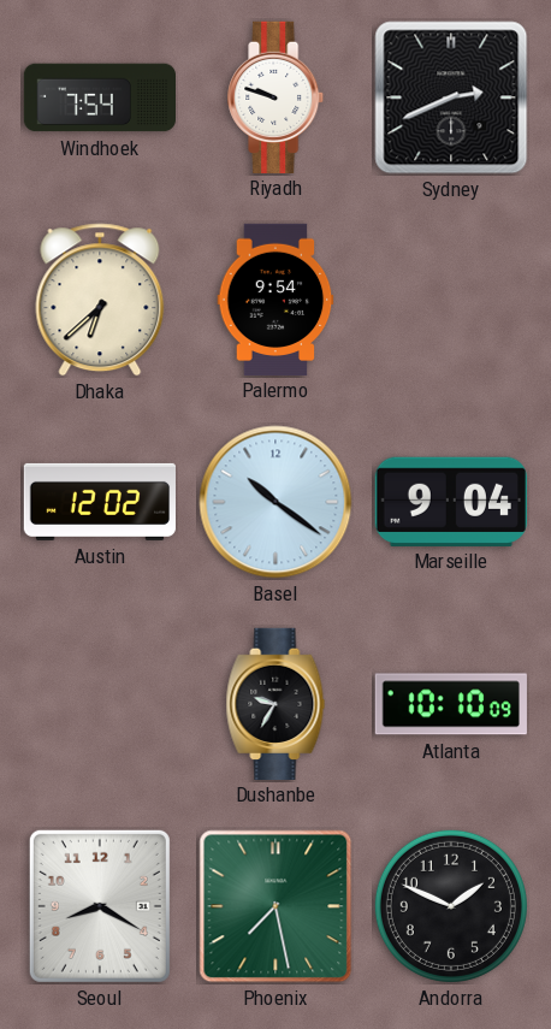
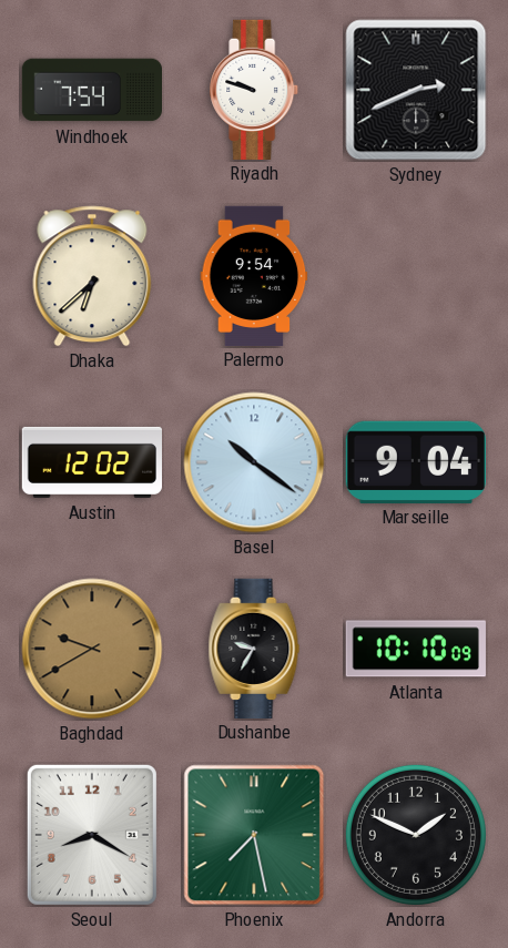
Baghdad: none -> 9:40
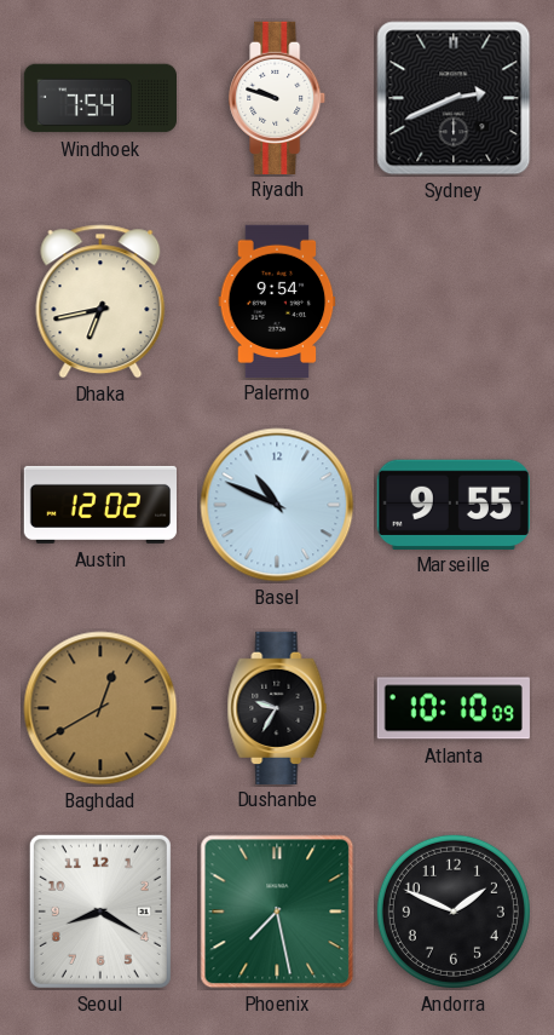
Dhaka: 6:38 -> 6:43
Basel: 10:21 -> 10:49
Marseille: 9:04 -> 9:55
Baghdad: 9:40 -> 12:40
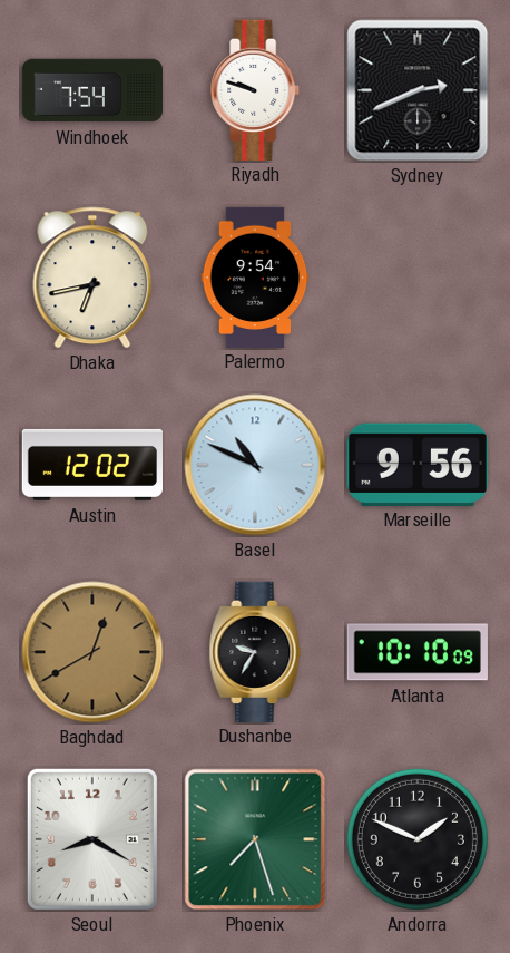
Marseille: 9:55 -> 9:56
Phoenix: 7:28 -> 7:27
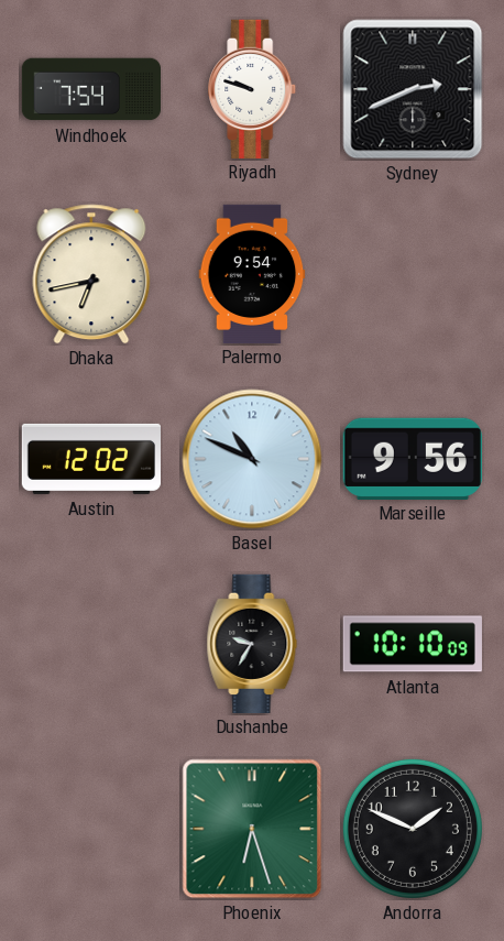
Baghdad: 12:40 -> none
Seoul: 8:20 -> none
Phoenix: 7:27 -> 6:27
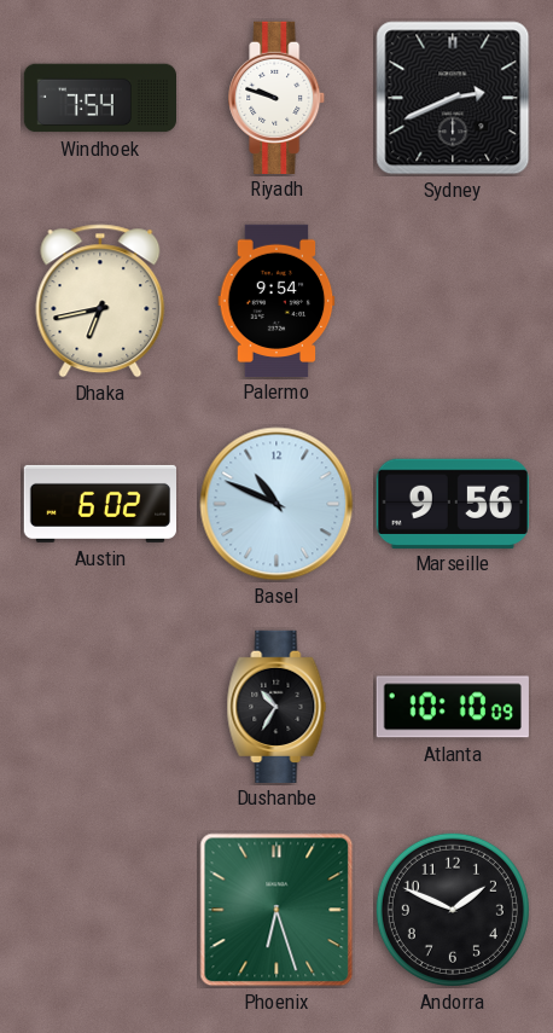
Austin: 12:02 -> 6:02
Dushanbe: 9:35 -> 10:35
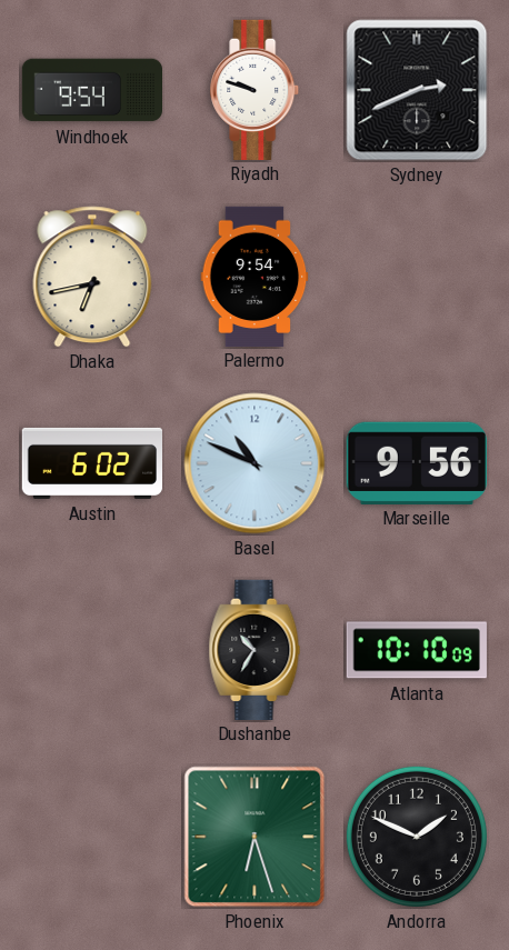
Windhoek: 7:54 -> 9:54
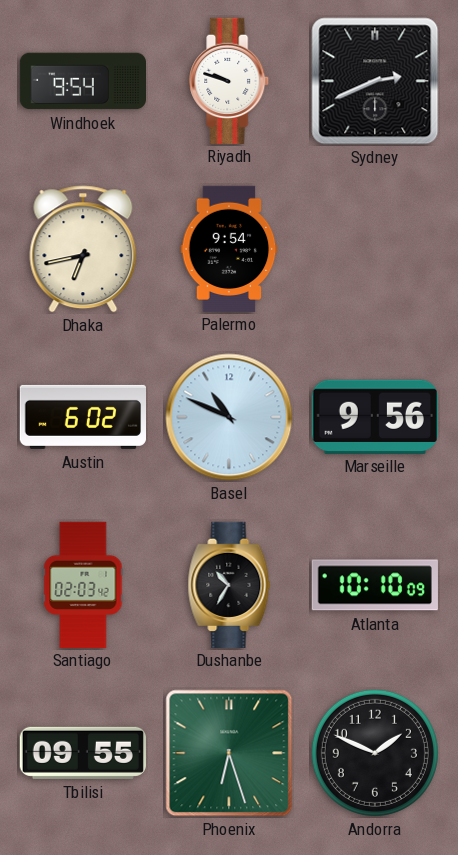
Santiago: none -> 02:03
Tbilisi: none -> 09:55
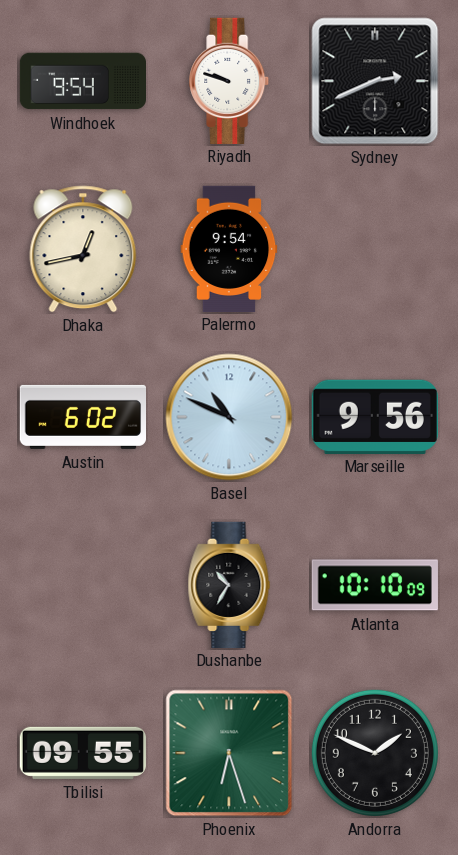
Dhaka: 6:43 -> 12:43
Santiago: 02:03 -> none
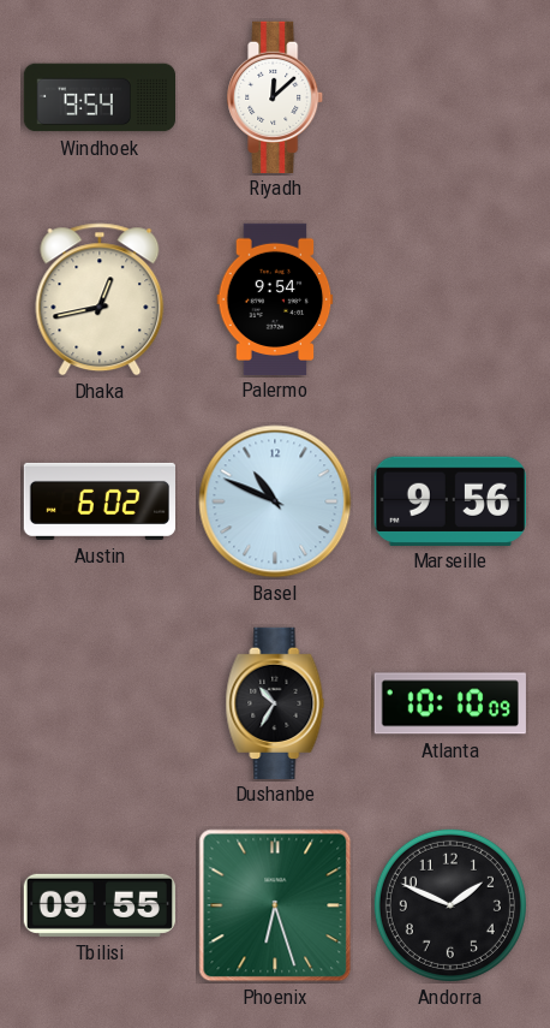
Riyadh: 9:48 -> 12:08
Sydney: 2:41 -> none
